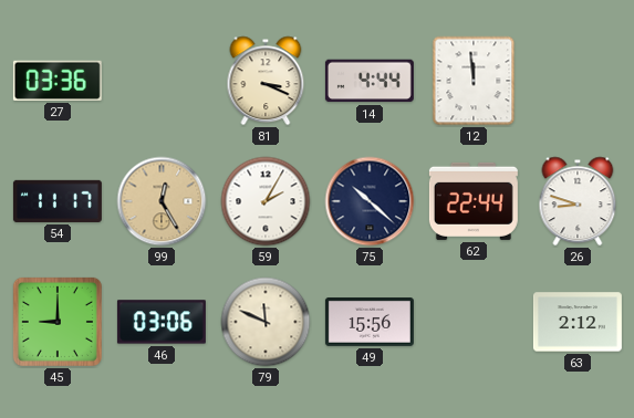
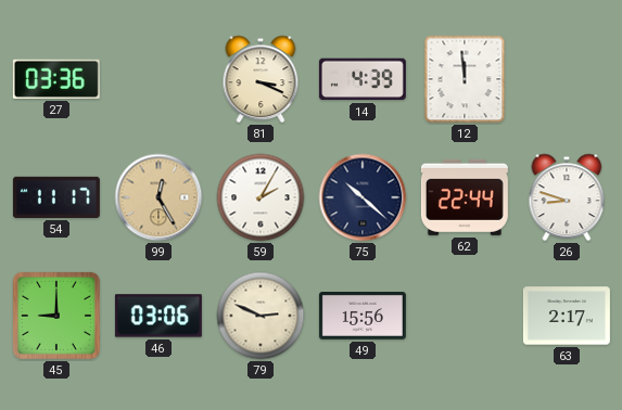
14: 4:44 -> 4:39
79: 11:49 -> 2:49
63: 2:12 -> 2:17
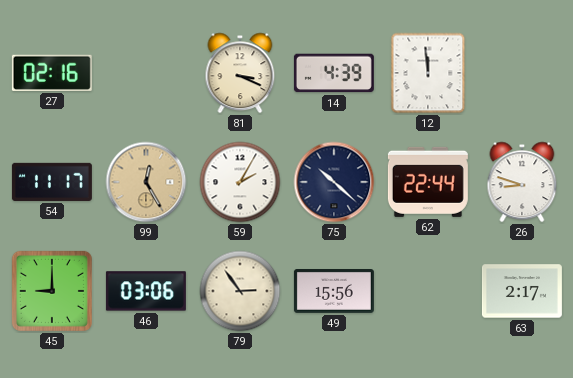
27: 03:36 -> 02:16
79: 2:49 -> 2:54
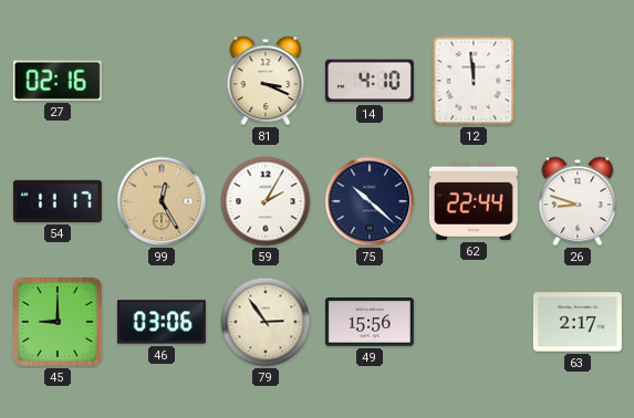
14: 4:39 -> 4:10
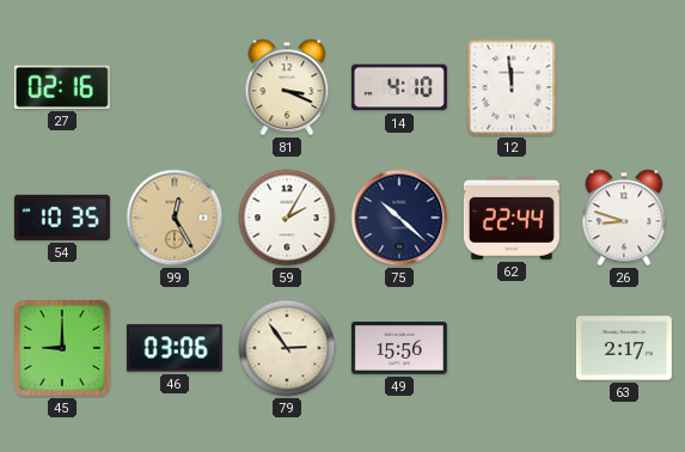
54: 11:17 -> 10:35
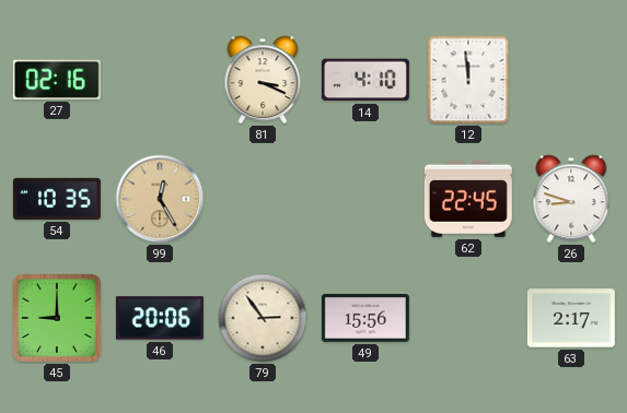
59: 2:05 -> none
75: 10:22 -> none
62: 22:44 -> 22:45
46: 03:06 -> 20:06
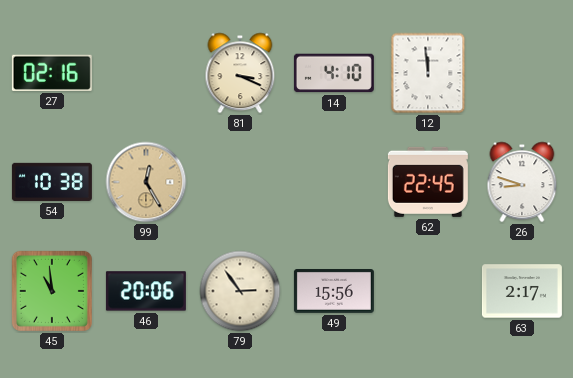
54: 10:35 -> 10:38
45: 9:00 -> 10:59
